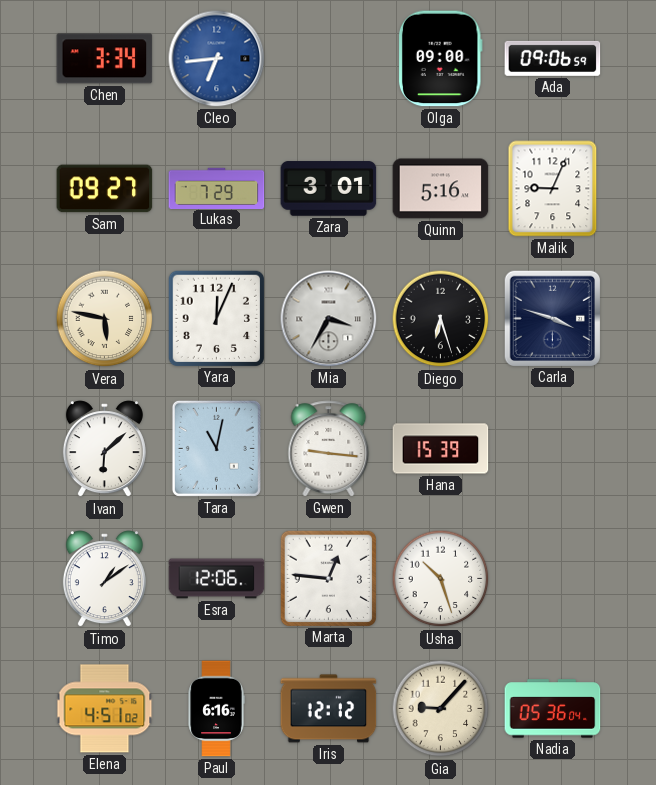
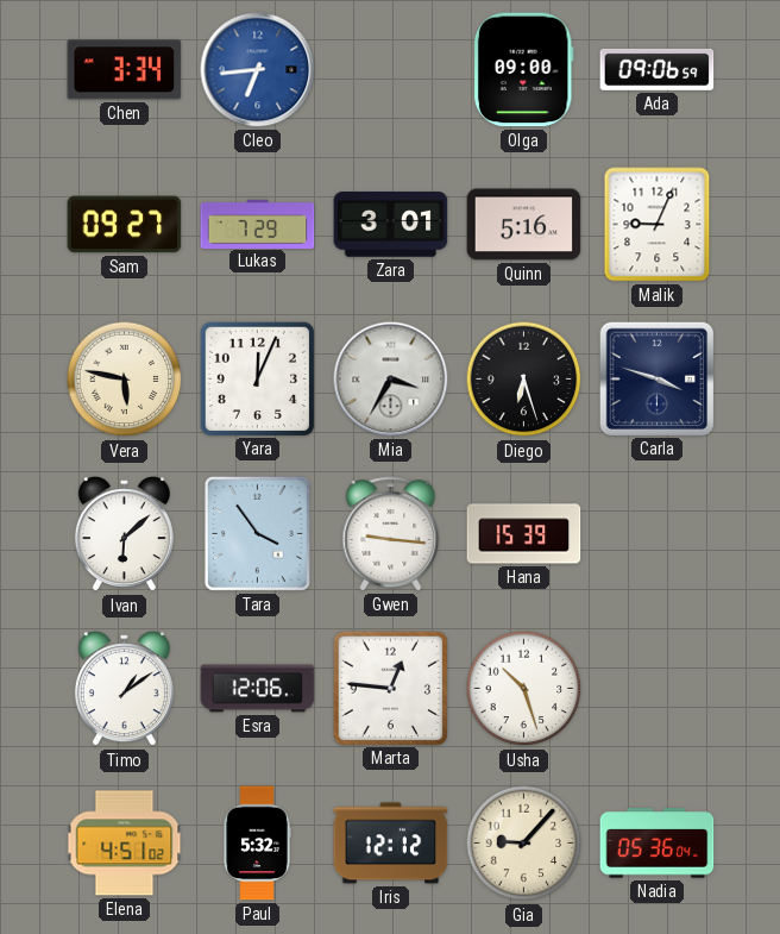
Tara: 11:02 -> 3:54
Paul: 6:16 -> 5:32
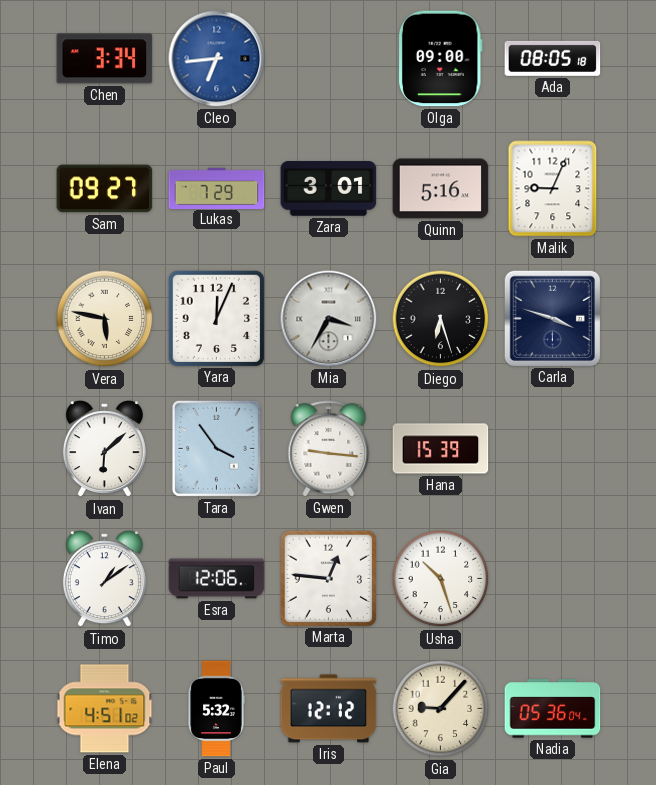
Ada: 09:06 -> 08:05
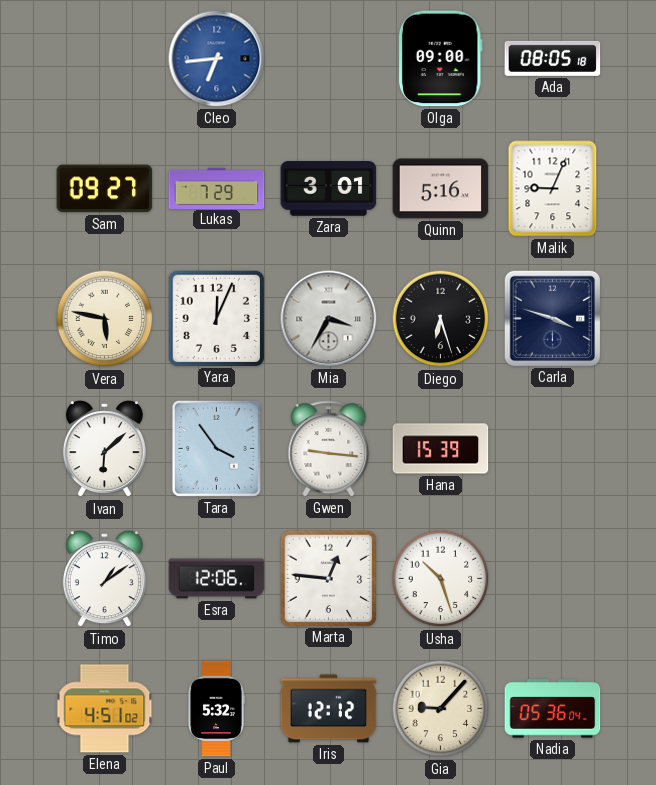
Chen: 3:34 -> none
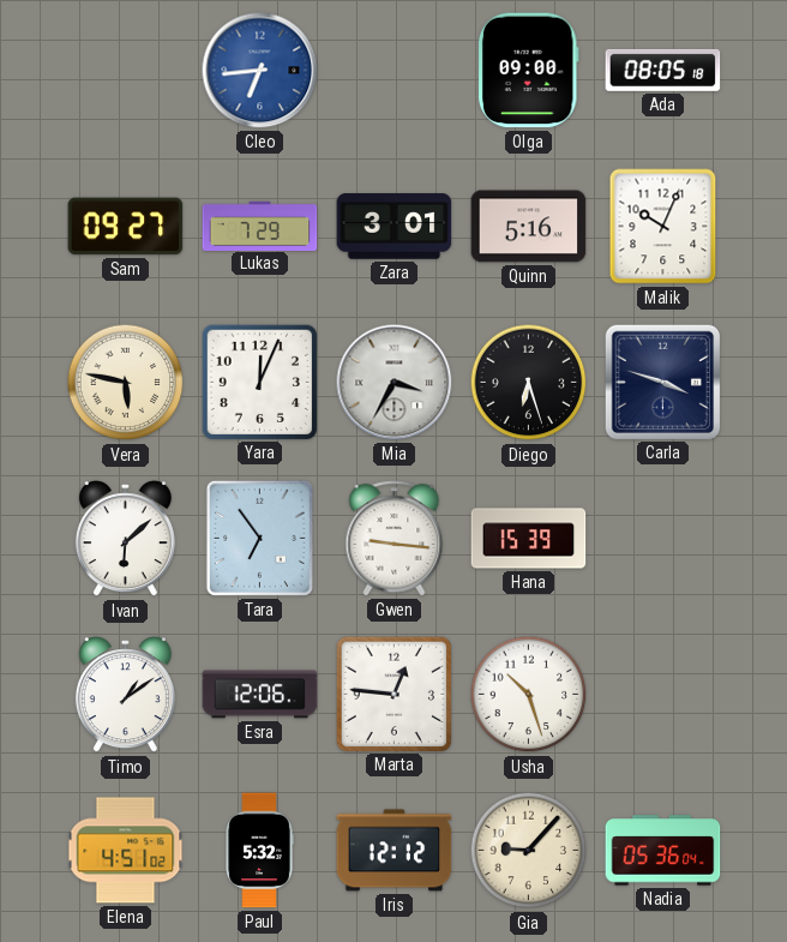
Malik: 9:04 -> 10:04
Tara: 3:54 -> 6:54
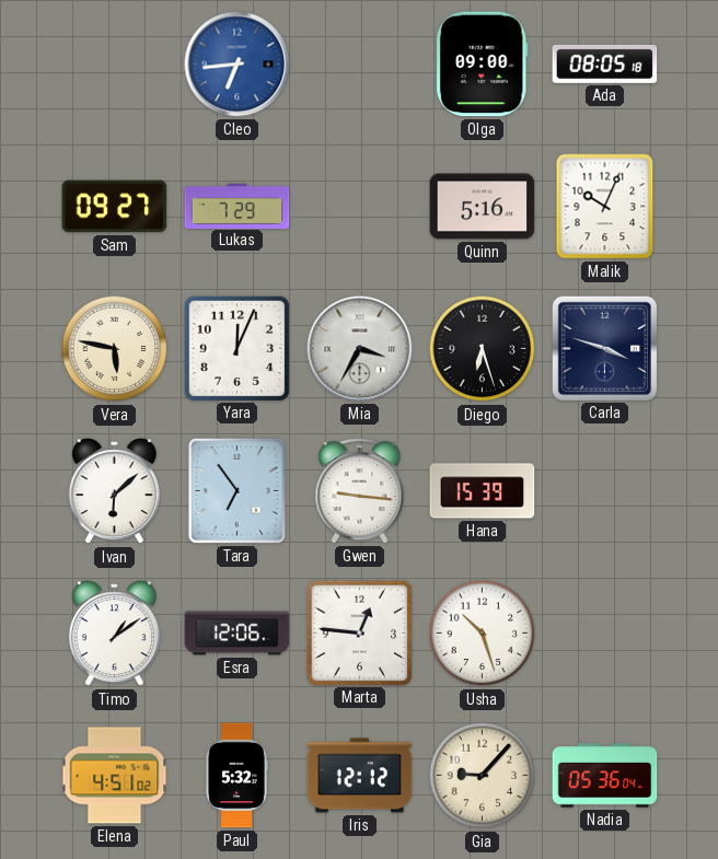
Zara: 3:01 -> none
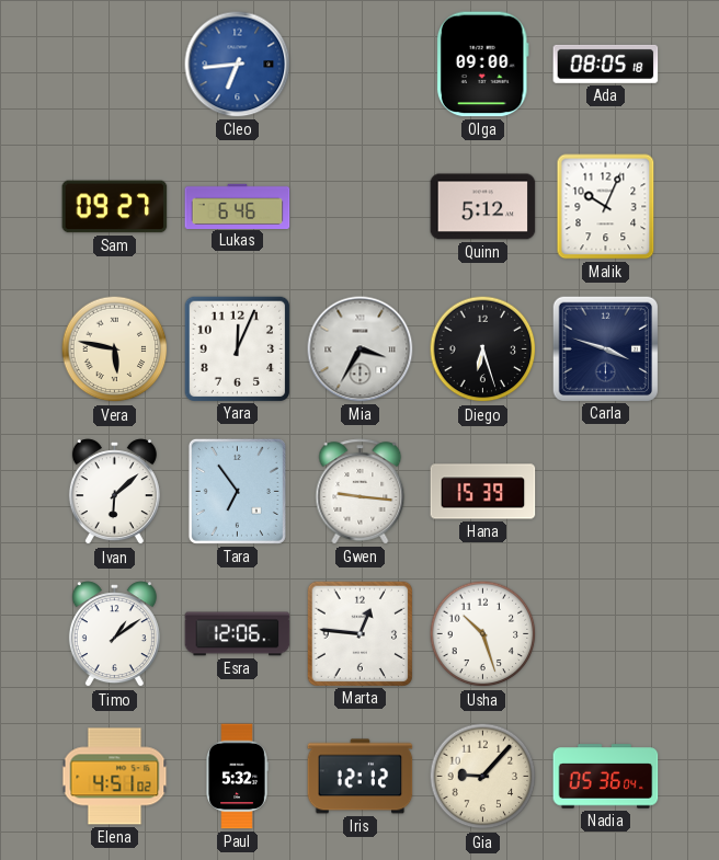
Lukas: 7:29 -> 6:46
Quinn: 5:16 -> 5:12
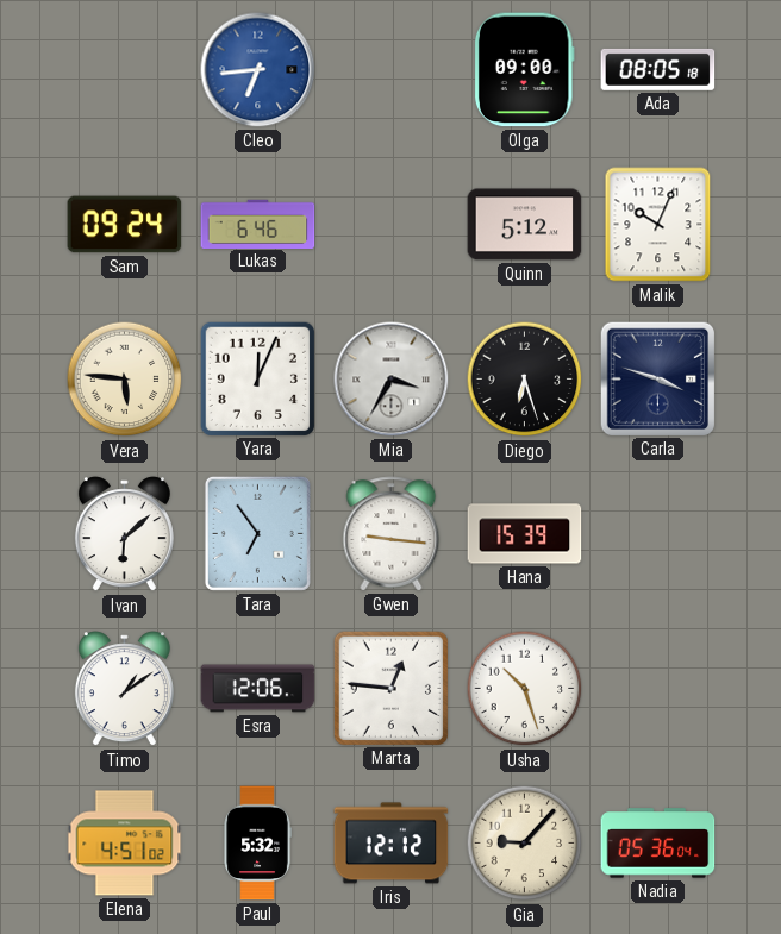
Sam: 09:27 -> 09:24
Vera: 5:47 -> 5:46
